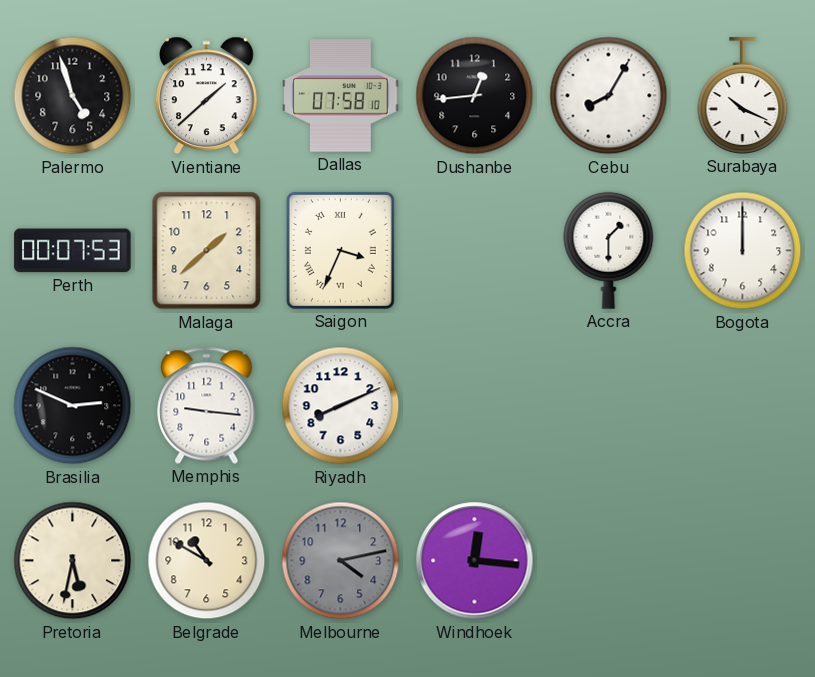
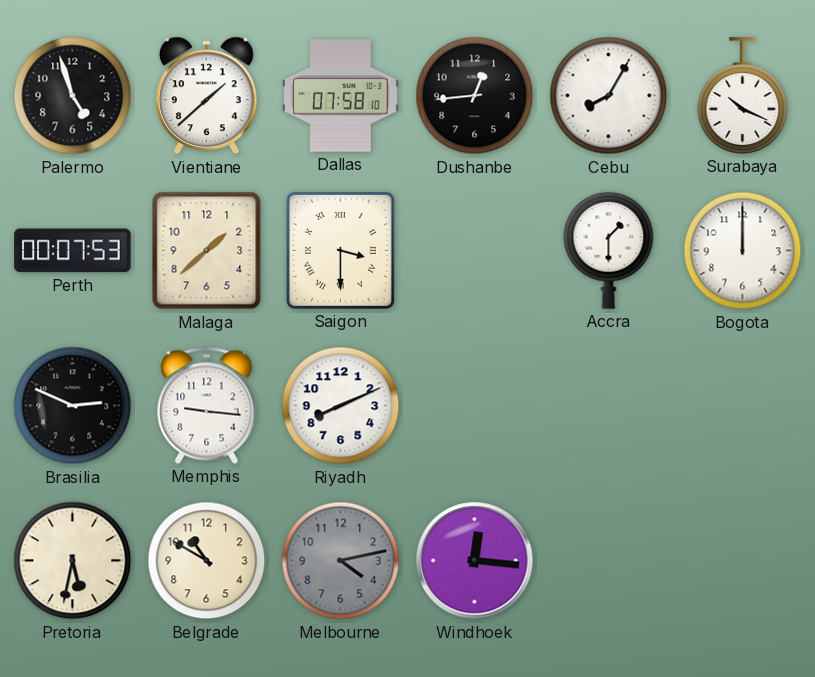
Saigon: 3:34 -> 3:30
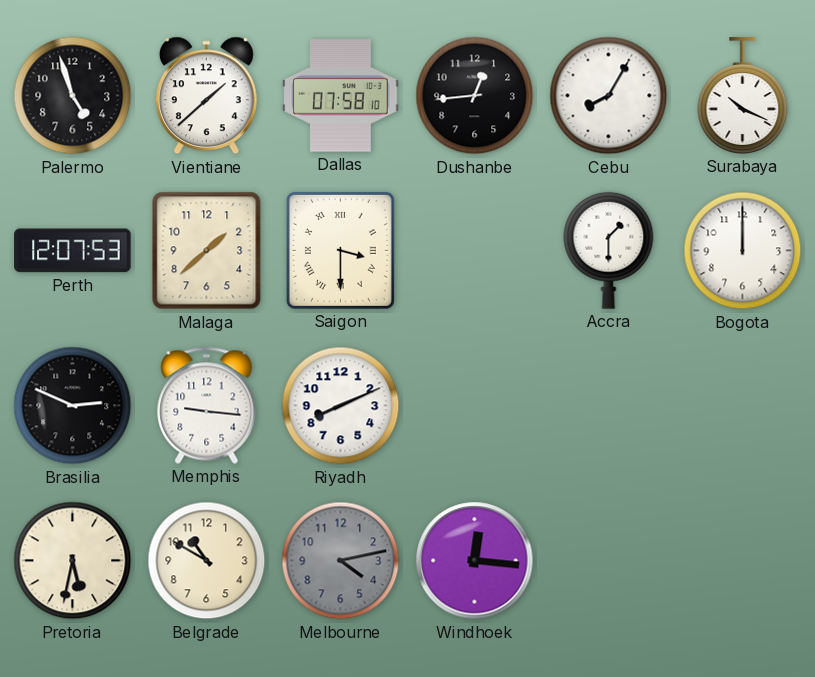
Perth: 00:07 -> 12:07
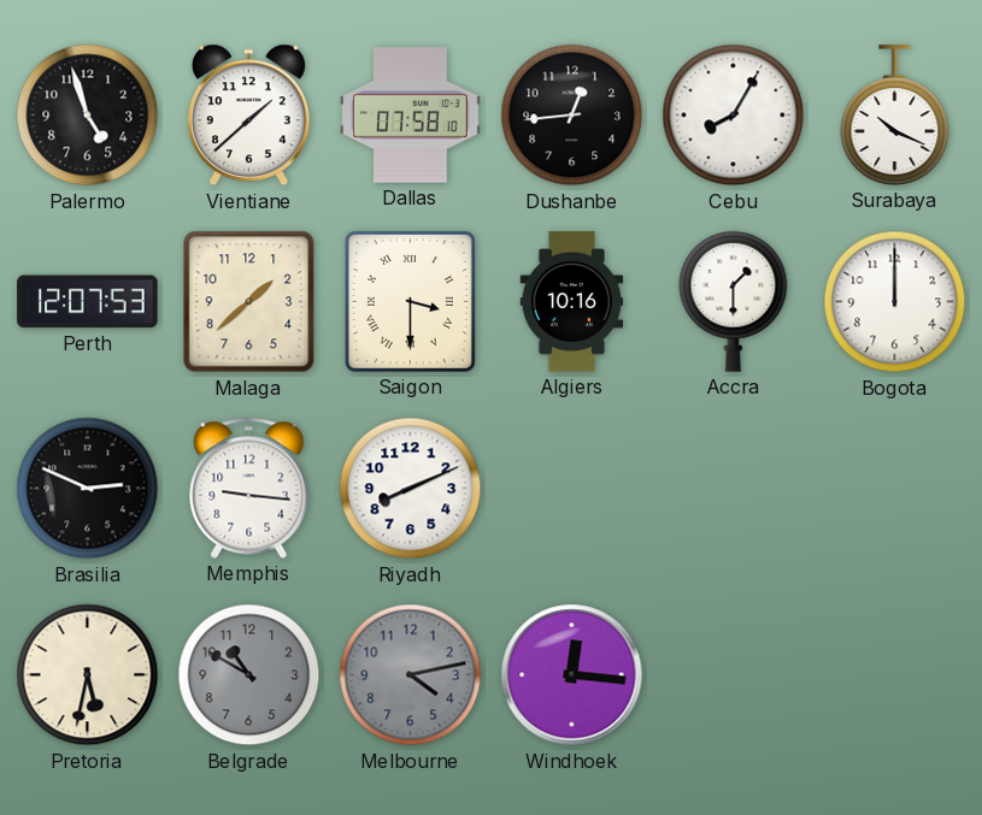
Algiers: none -> 10:16
Belgrade dial: cream -> grey
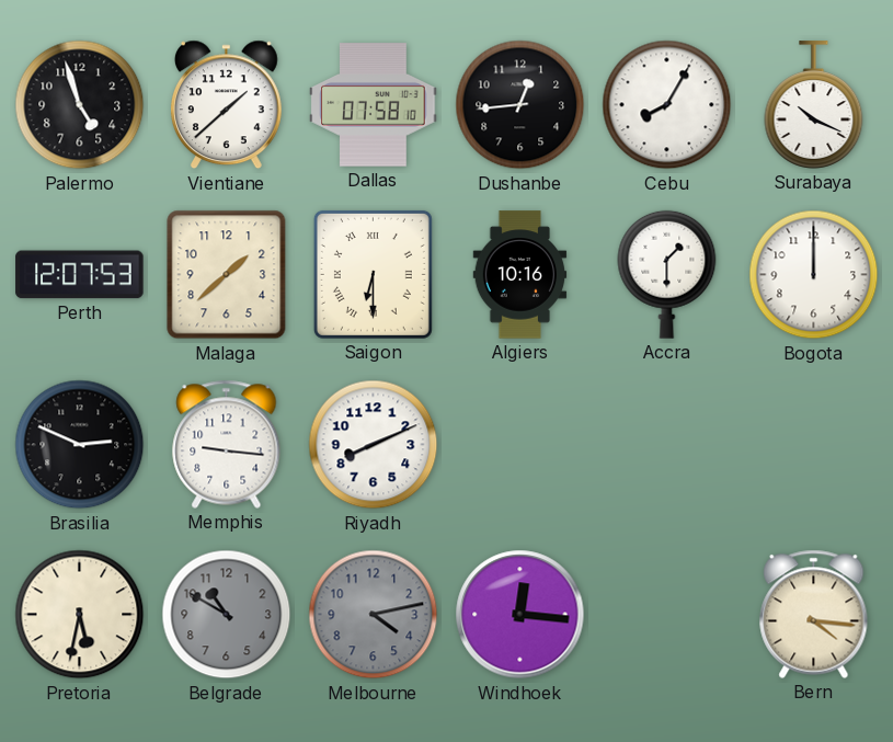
Saigon: 3:30 -> 6:30
Bern: none -> 4:16
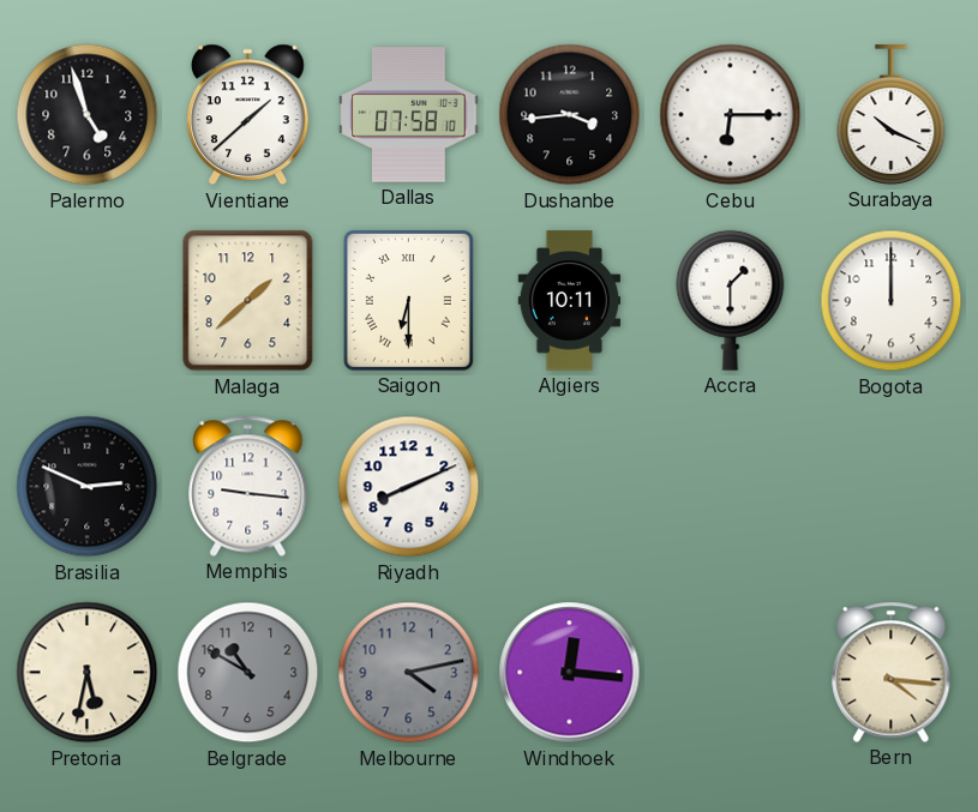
Dushanbe: 12:44 -> 3:44
Cebu: 8:05 -> 6:15
Perth: 12:07 -> none
Algiers: 10:16 -> 10:11
